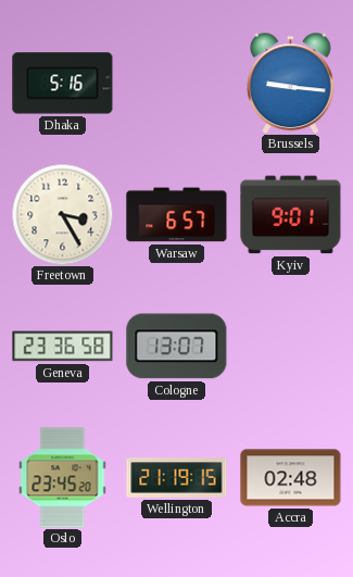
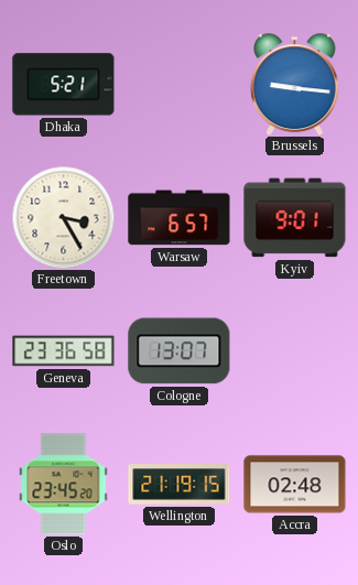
Dhaka: 5:16 -> 5:21
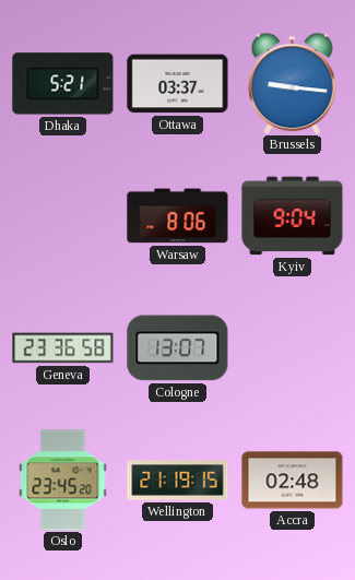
Ottawa: none -> 03:37
Freetown: 3:25 -> none
Warsaw: 6:57 -> 8:06
Kyiv: 9:01 -> 9:04
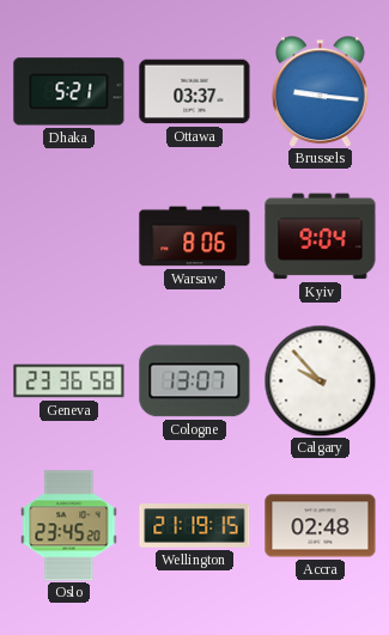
Calgary: none -> 9:53
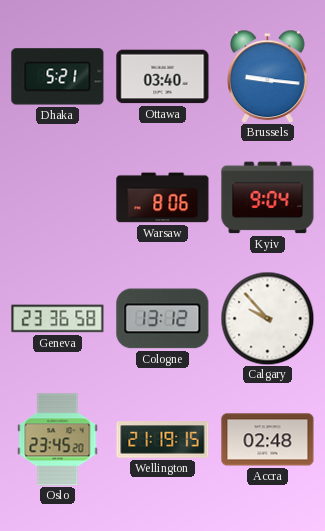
Ottawa: 03:37 -> 03:40
Cologne: 13:07 -> 13:12
